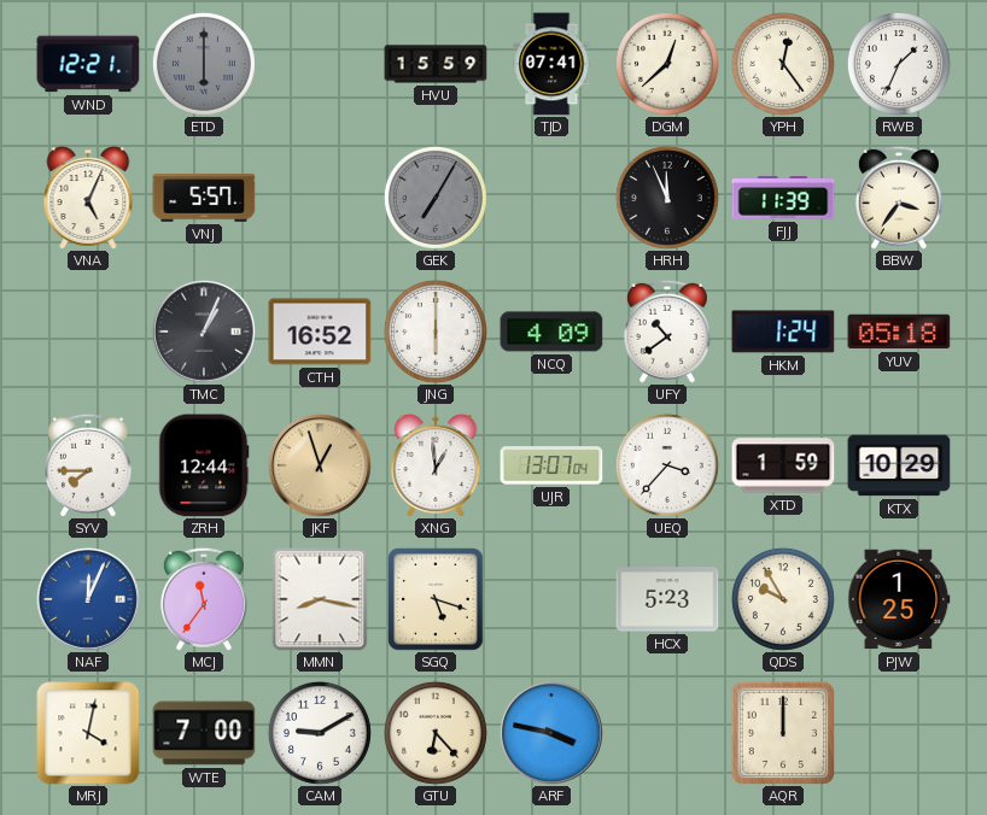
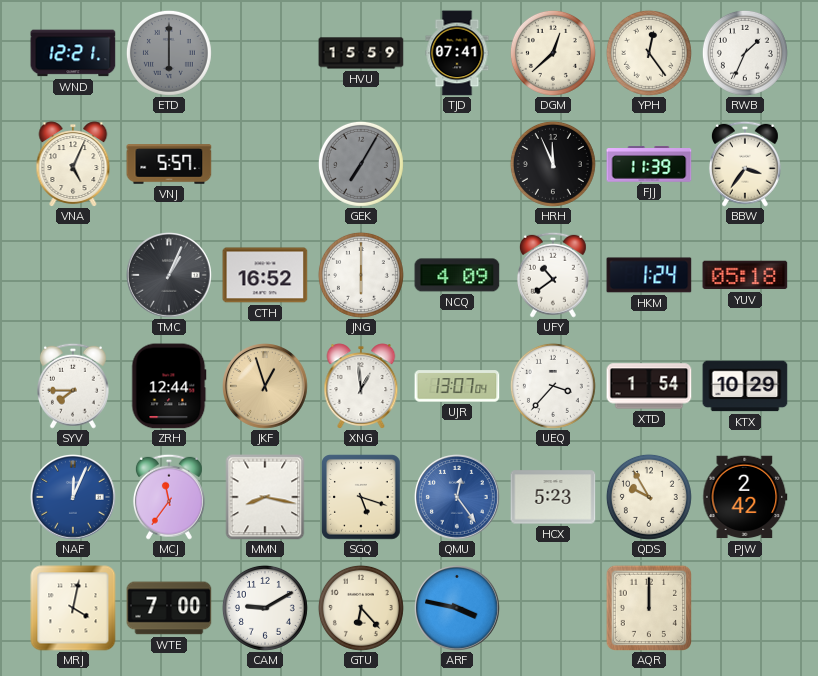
XTD: 1:59 -> 1:54
QMU: none -> 12:24
PJW: 1:25 -> 2:42
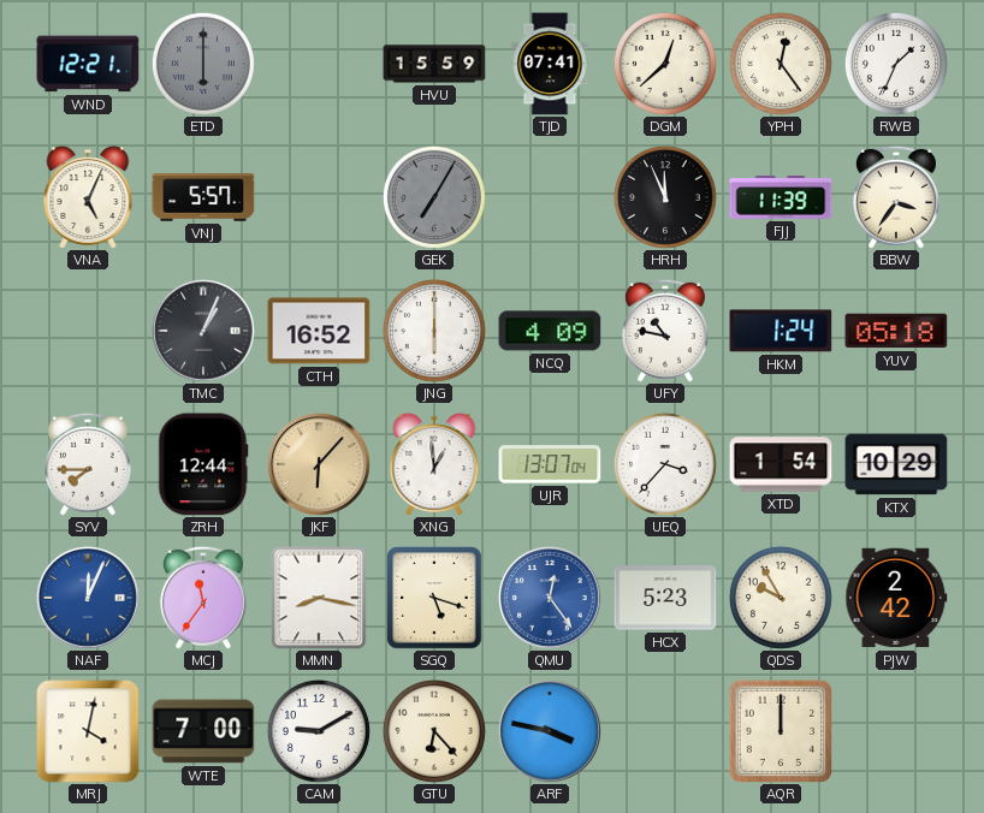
UFY: 10:39 -> 10:47
JKF: 12:57 -> 6:07
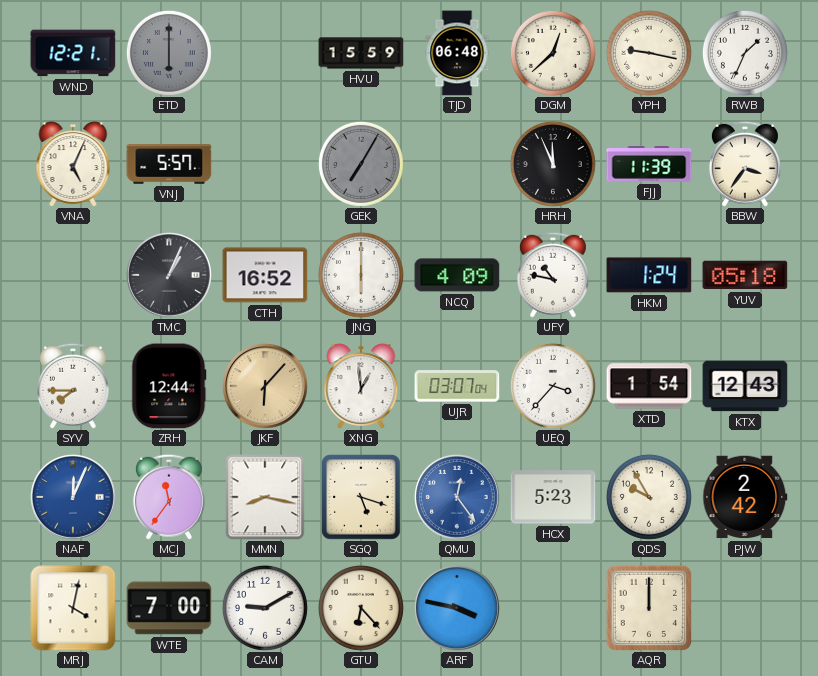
TJD: 07:41 -> 06:48
YPH: 12:24 -> 9:17
UJR: 13:07 -> 03:07
KTX: 10:29 -> 12:43
